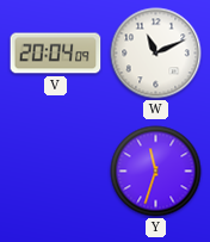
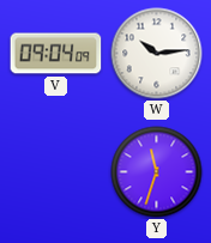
V: 20:04 -> 09:04
W: 11:11 -> 10:14
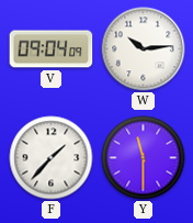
F: none -> 1:37
Y: 11:33 -> 11:30
